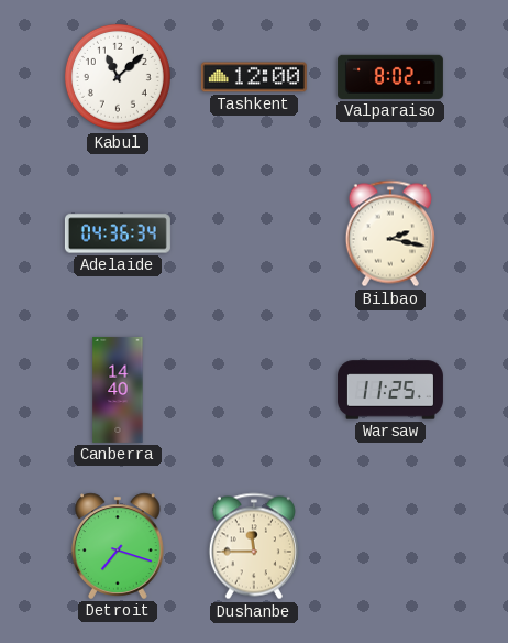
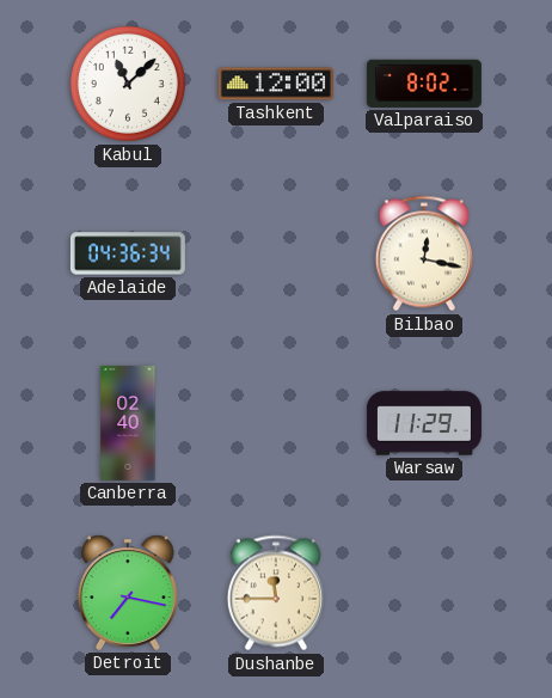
Bilbao: 2:17 -> 12:17
Canberra: 14:40 -> 02:40
Warsaw: 11:25 -> 11:29
Detroit: 7:18 -> 7:17
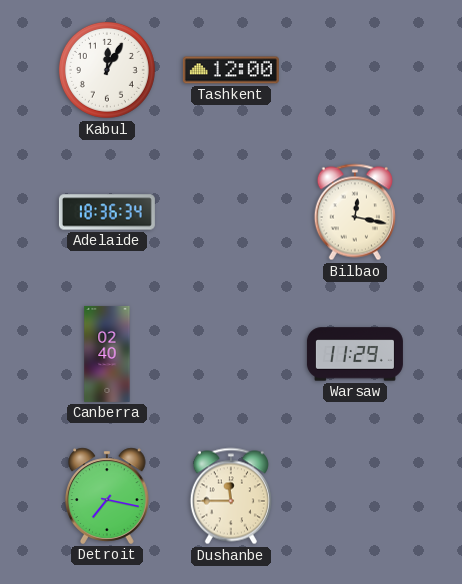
Kabul: 11:08 -> 12:05
Valparaiso: 8:02 -> none
Adelaide: 04:36 -> 18:36
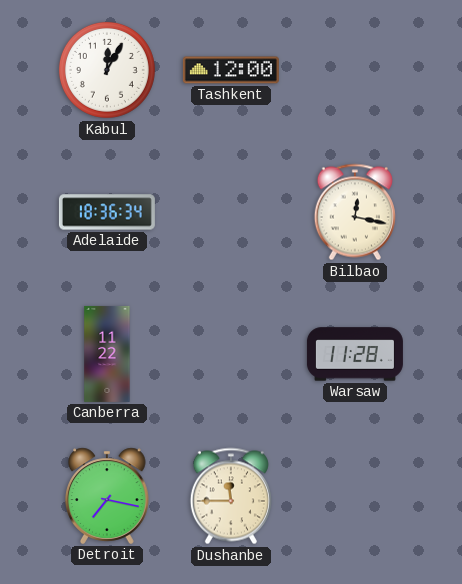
Canberra: 02:40 -> 11:22
Warsaw: 11:29 -> 11:28
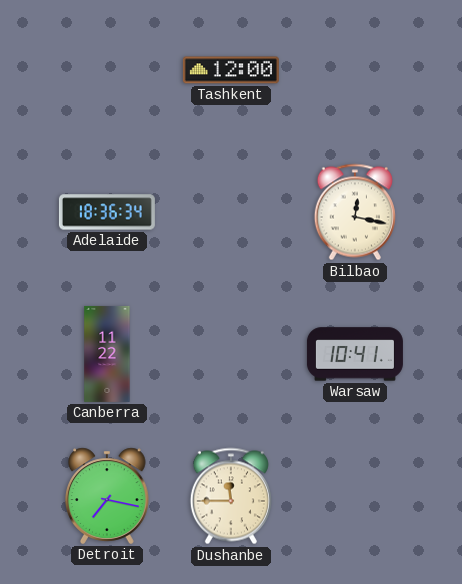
Kabul: 12:05 -> none
Warsaw: 11:28 -> 10:41
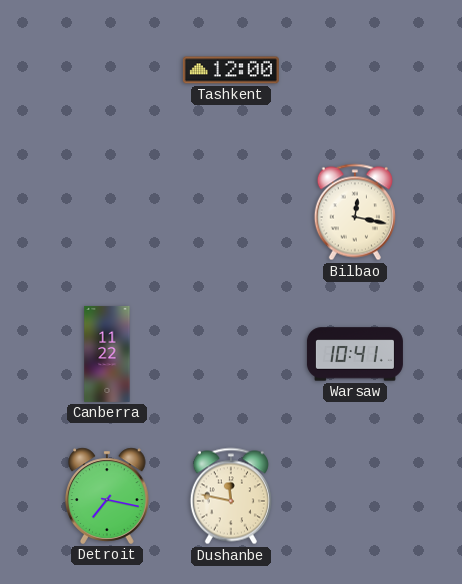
Adelaide: 18:36 -> none
Dushanbe: 11:45 -> 11:47
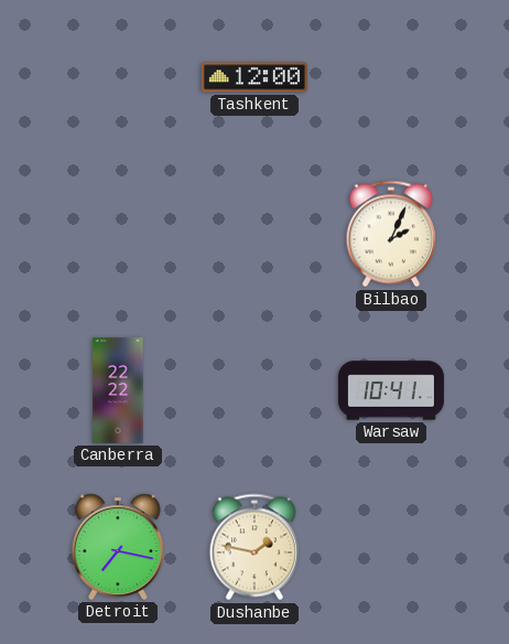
Bilbao: 12:17 -> 2:04
Canberra: 11:22 -> 22:22
Dushanbe: 11:47 -> 1:47
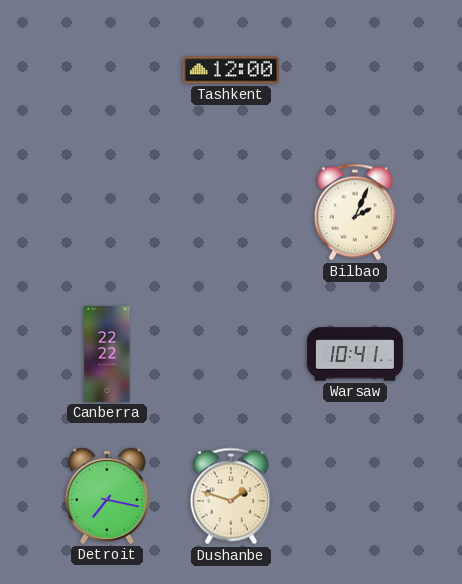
Dushanbe: 1:47 -> 1:48
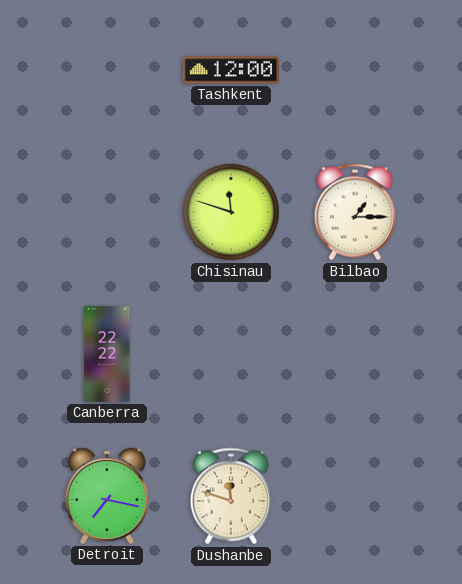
Chisinau: none -> 11:48
Bilbao: 2:04 -> 1:15
Warsaw: 10:41 -> none
Dushanbe: 1:48 -> 11:48
